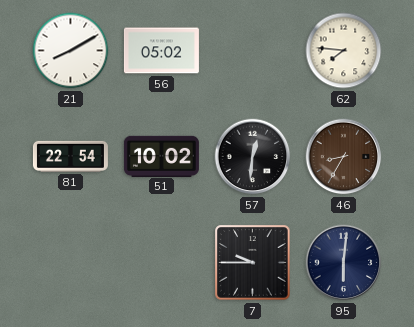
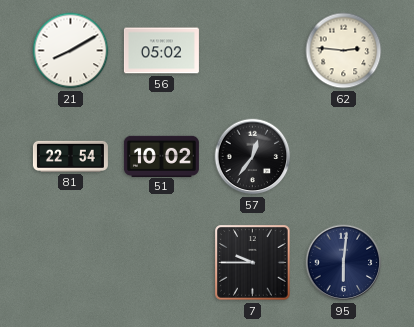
62: 7:46 -> 2:46
57: 12:31 -> 12:36
46: 8:35 -> none
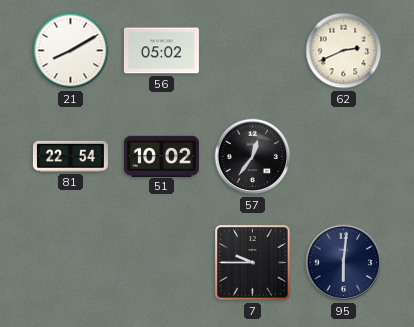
62: 2:46 -> 2:41
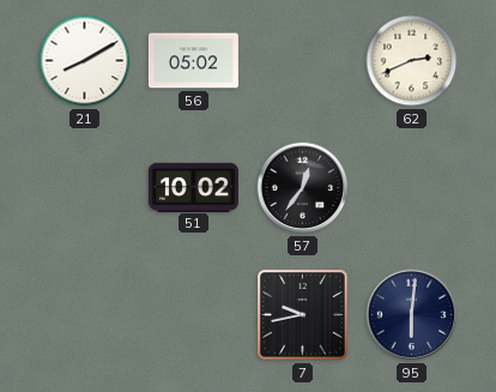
81: 22:54 -> none
7: 9:45 -> 9:43
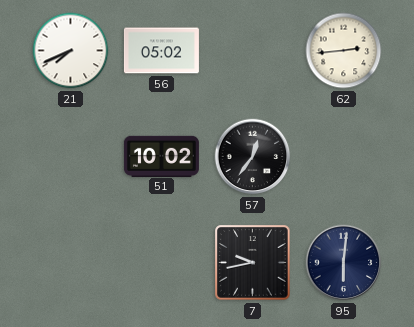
21: 8:10 -> 7:41
62: 2:41 -> 2:44
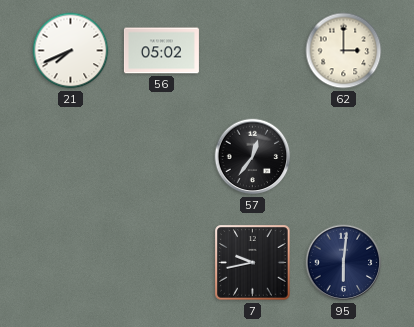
62: 2:44 -> 3:00
51: 10:02 -> none
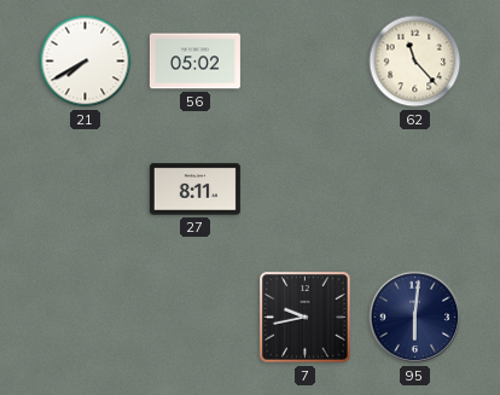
21: 7:41 -> 7:40
62: 3:00 -> 11:23
27: none -> 8:11
57: 12:36 -> none
